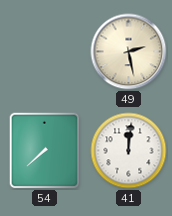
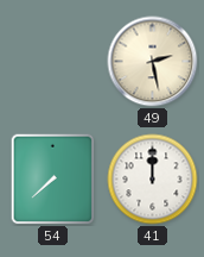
41: 12:01 -> 12:00
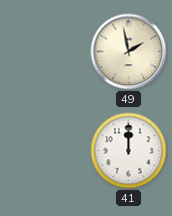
49: 2:28 -> 1:58
54: 7:38 -> none
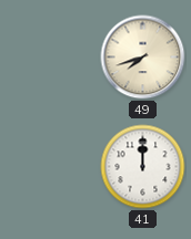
49: 1:58 -> 7:42
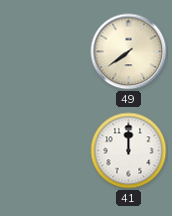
49: 7:42 -> 7:39
